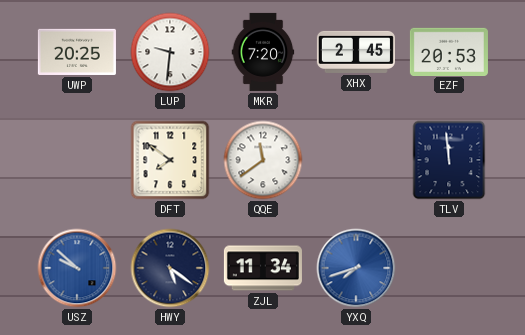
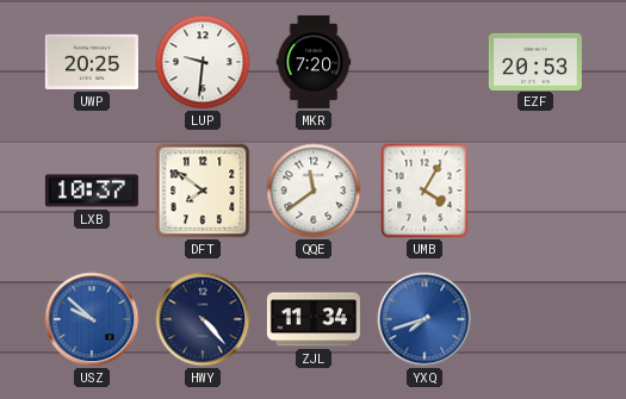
XHX: 2:45 -> none
LXB: none -> 10:37
UMB: none -> 4:05
TLV: 11:59 -> none
HWY: 5:21 -> 4:23
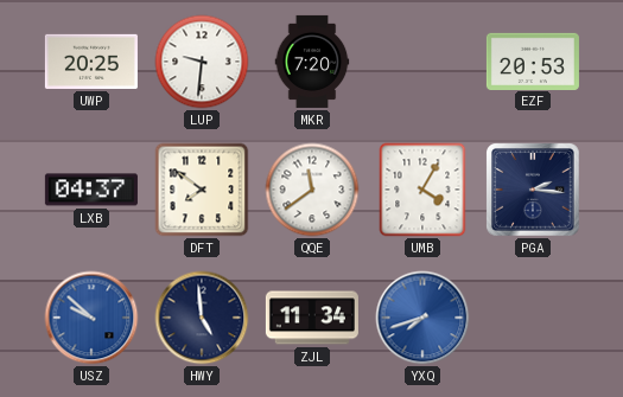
LXB: 10:37 -> 04:37
PGA: none -> 2:16
HWY: 4:23 -> 4:59
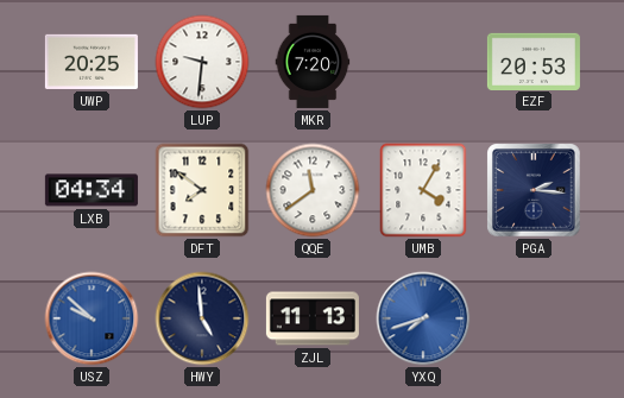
LXB: 04:37 -> 04:34
ZJL: 11:34 -> 11:13
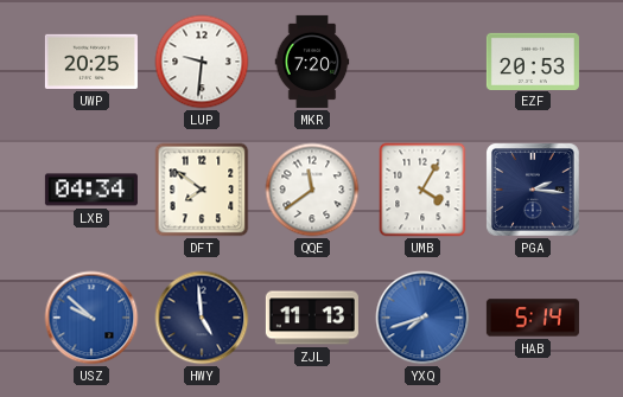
HAB: none -> 5:14
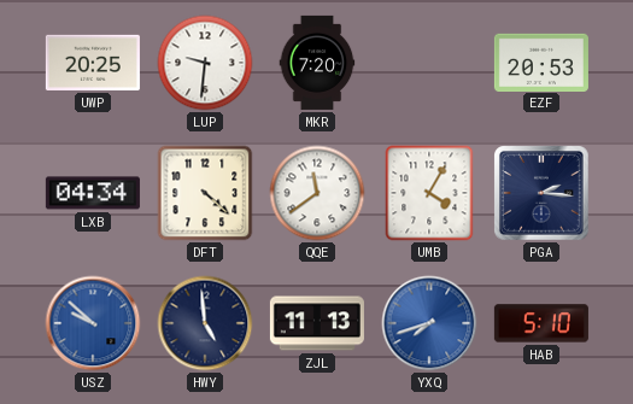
DFT: 7:51 -> 4:22
HAB: 5:14 -> 5:10
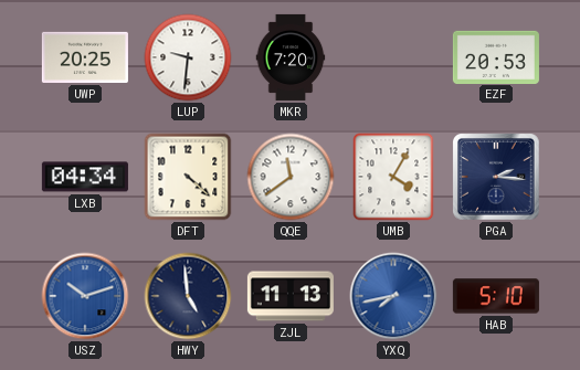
USZ: 9:52 -> 10:12
YXQ: 7:42 -> 7:43
